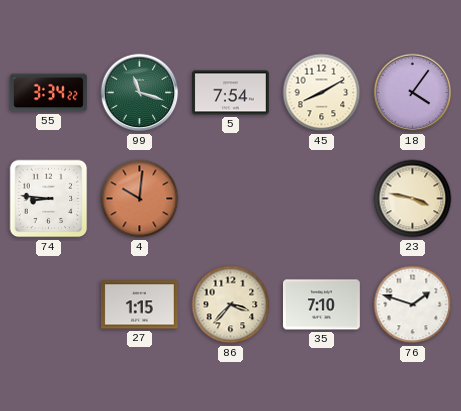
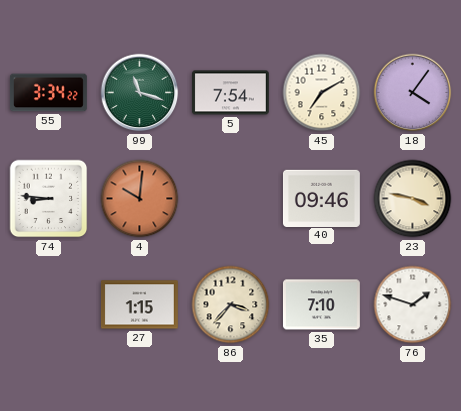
45: 8:10 -> 7:10
40: none -> 09:46
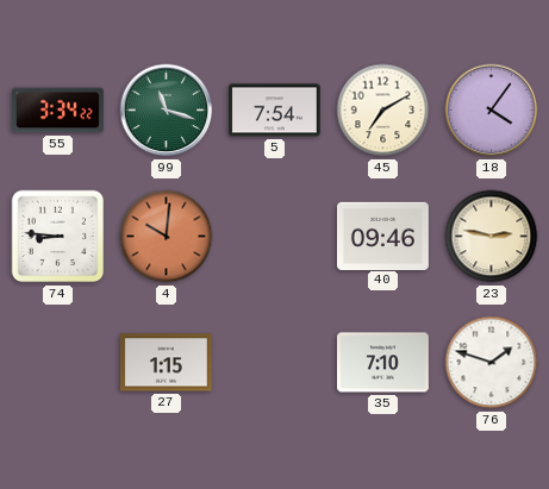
23: 3:47 -> 2:47
86: 3:37 -> none
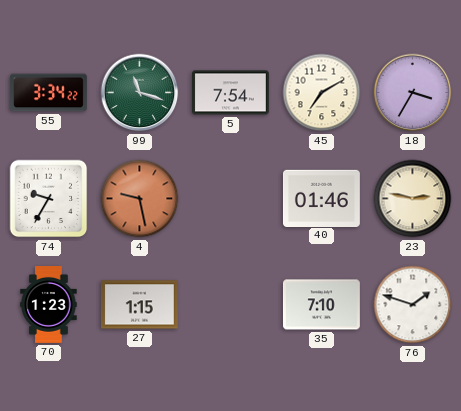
18: 4:06 -> 3:35
74: 8:46 -> 9:35
4: 10:01 -> 9:28
40: 09:46 -> 01:46
70: none -> 1:23
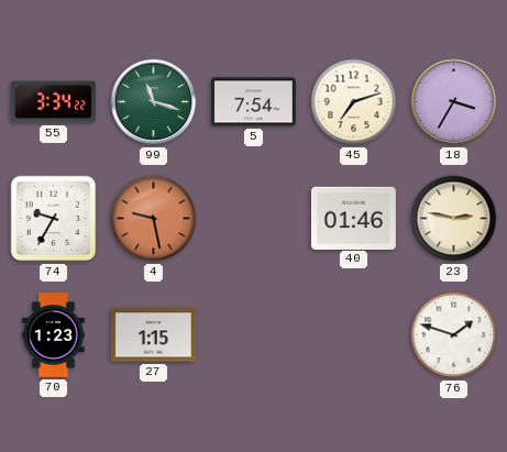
45: 7:10 -> 7:12
35: 7:10 -> none
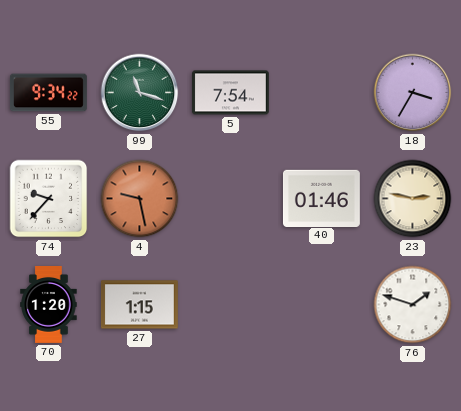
55: 3:34 -> 9:34
45: 7:12 -> none
74: 9:35 -> 9:37
70: 1:23 -> 1:20
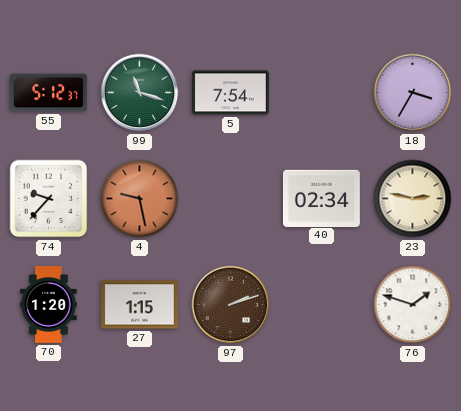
55: 9:34 -> 5:12
40: 01:46 -> 02:34
97: none -> 2:12
